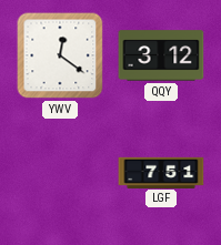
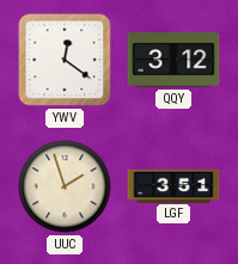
UUC: none -> 1:57
LGF: 7:51 -> 3:51
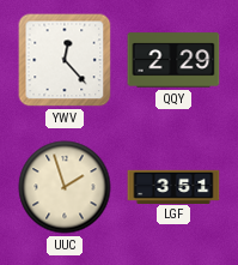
YWV: 12:21 -> 12:23
QQY: 3:12 -> 2:29
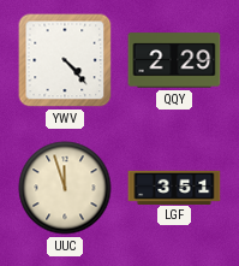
YWV: 12:23 -> 4:23
UUC: 1:57 -> 11:57
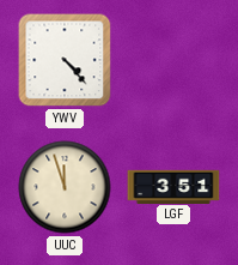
QQY: 2:29 -> none
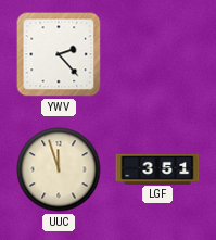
YWV: 4:23 -> 2:23
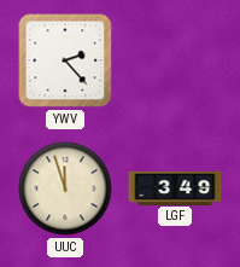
LGF: 3:51 -> 3:49
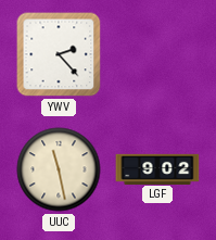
UUC: 11:57 -> 11:28
LGF: 3:49 -> 9:02
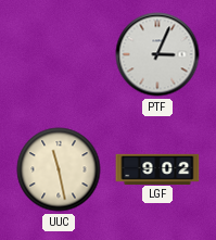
YWV: 2:23 -> none
PTF: none -> 3:04
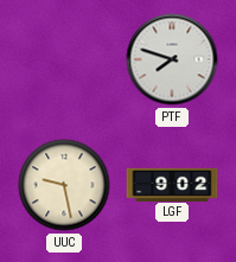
PTF: 3:04 -> 7:48
UUC: 11:28 -> 9:28
